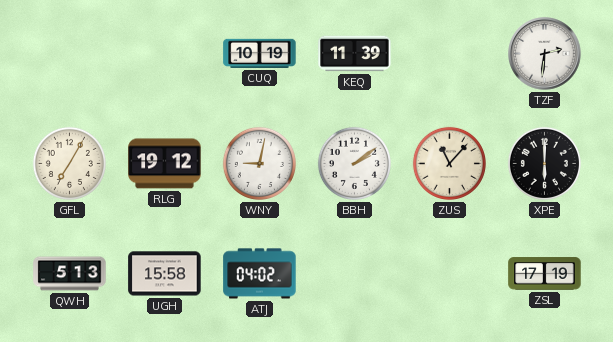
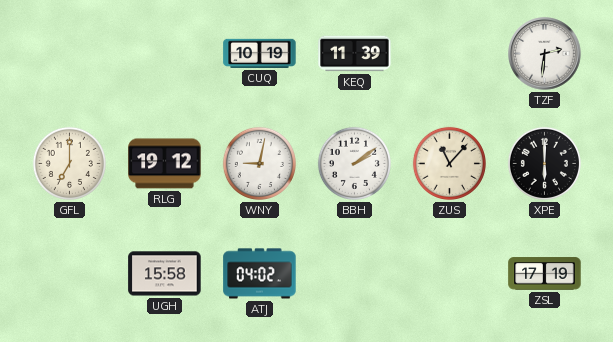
GFL: 7:05 -> 7:00
QWH: 5:13 -> none
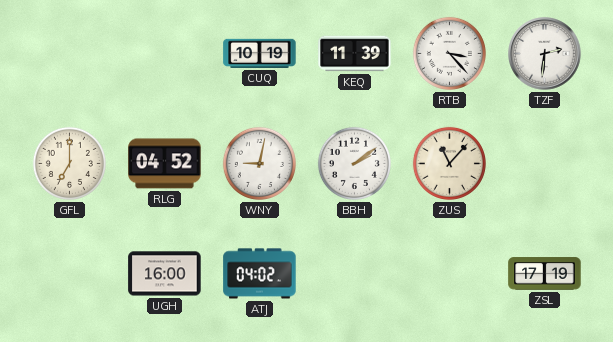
RTB: none -> 3:23
RLG: 19:12 -> 04:52
XPE: 6:00 -> none
UGH: 15:58 -> 16:00
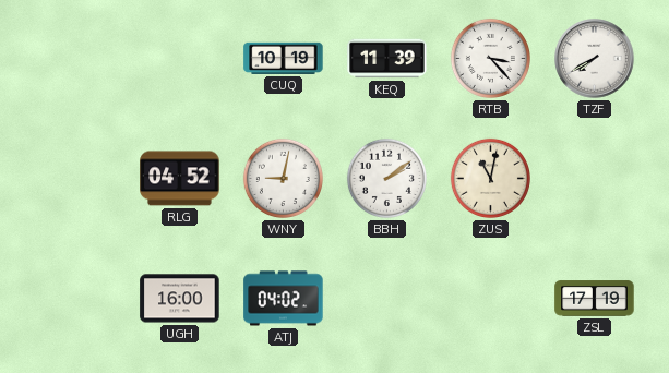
TZF: 2:31 -> 7:40
GFL: 7:00 -> none
ZUS: 11:07 -> 11:02
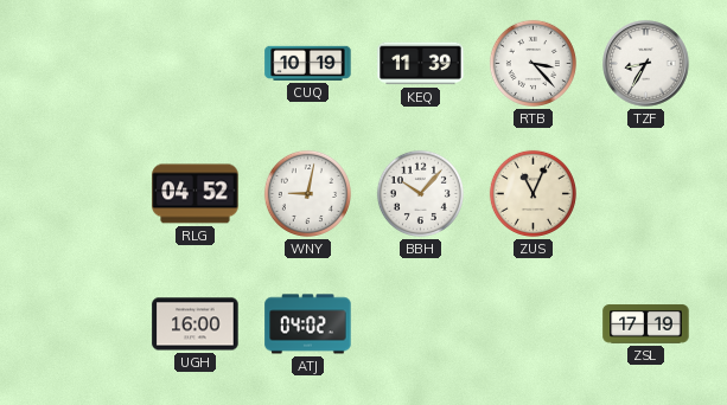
TZF: 7:40 -> 8:35
BBH: 2:09 -> 10:07
ZUS: 11:02 -> 11:04
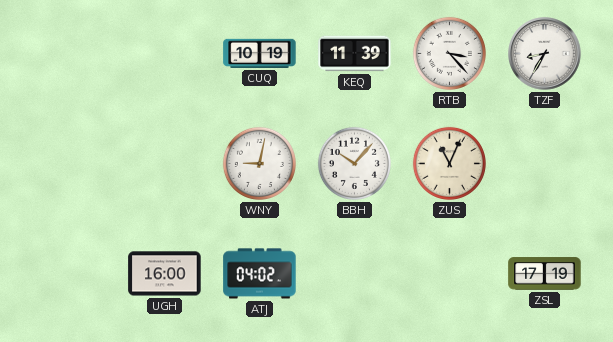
RLG: 04:52 -> none
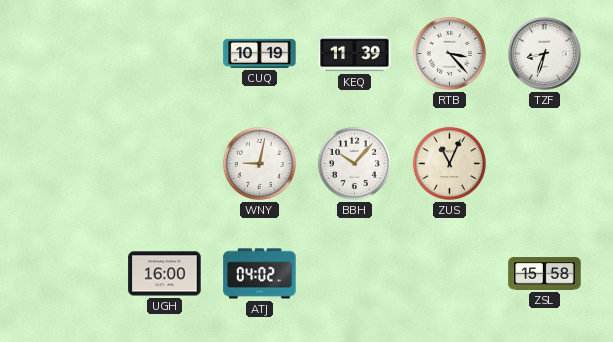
TZF: 8:35 -> 8:33
ZSL: 17:19 -> 15:58
